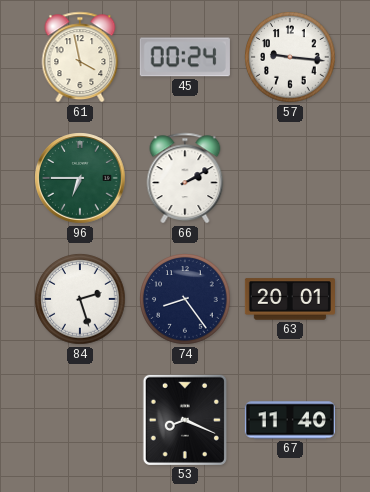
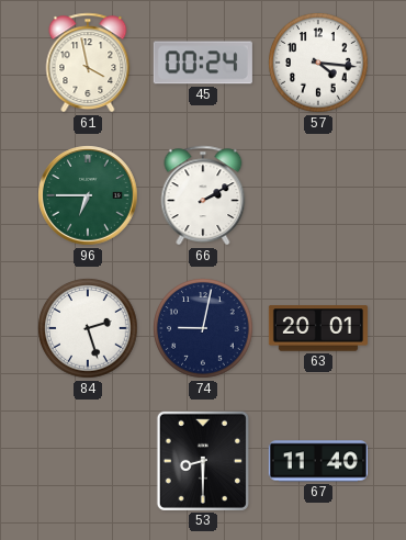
57: 9:16 -> 4:16
74: 8:24 -> 9:02
53: 8:19 -> 8:30
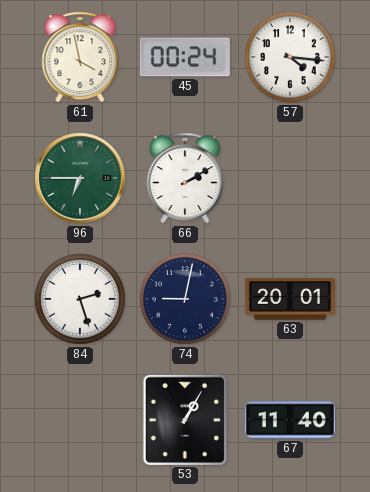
53: 8:30 -> 1:05
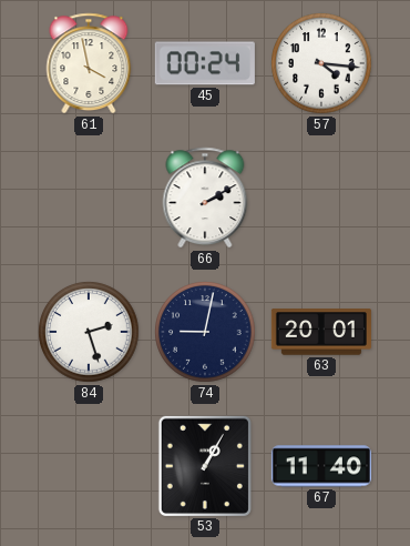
96: 6:45 -> none
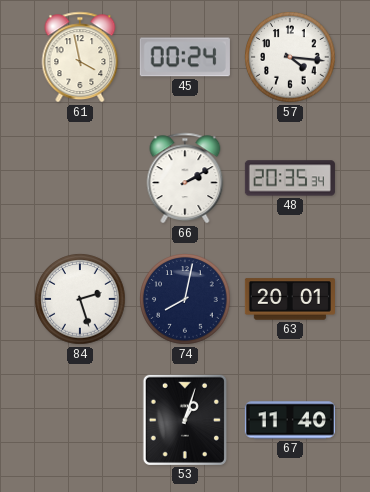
48: none -> 20:35
74: 9:02 -> 8:02
53: 1:05 -> 1:03
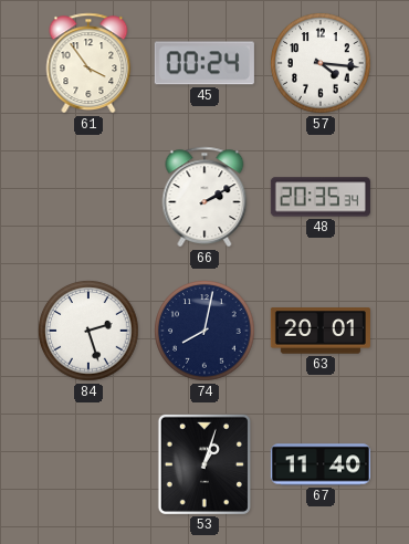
61: 3:58 -> 3:54
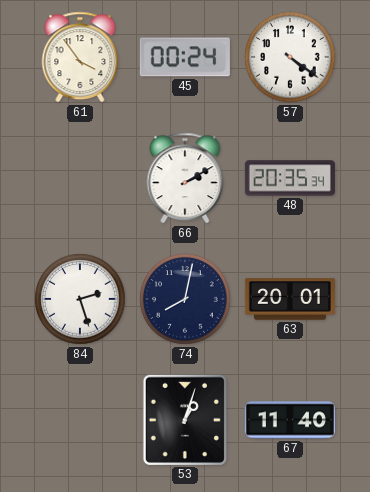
57: 4:16 -> 4:21
